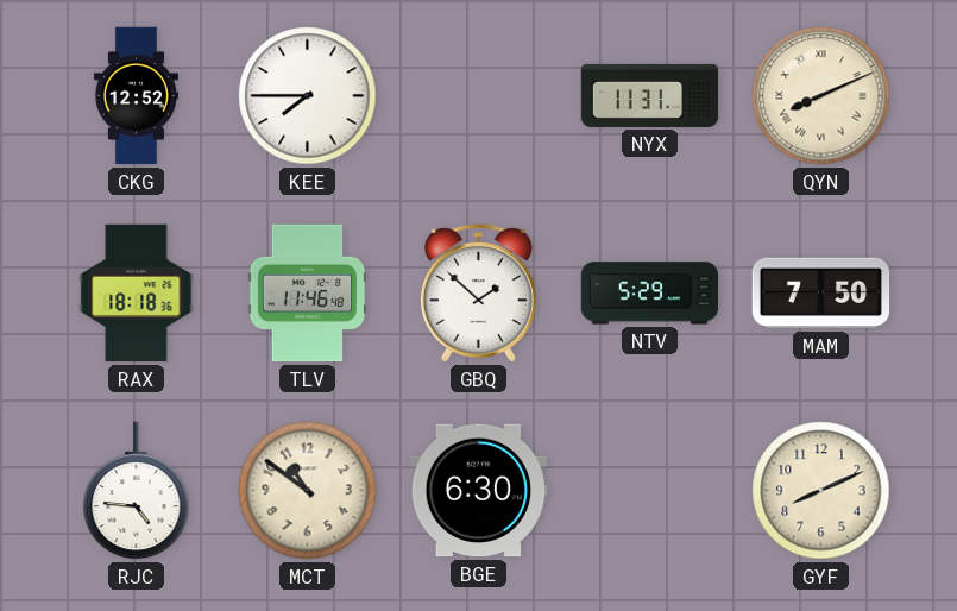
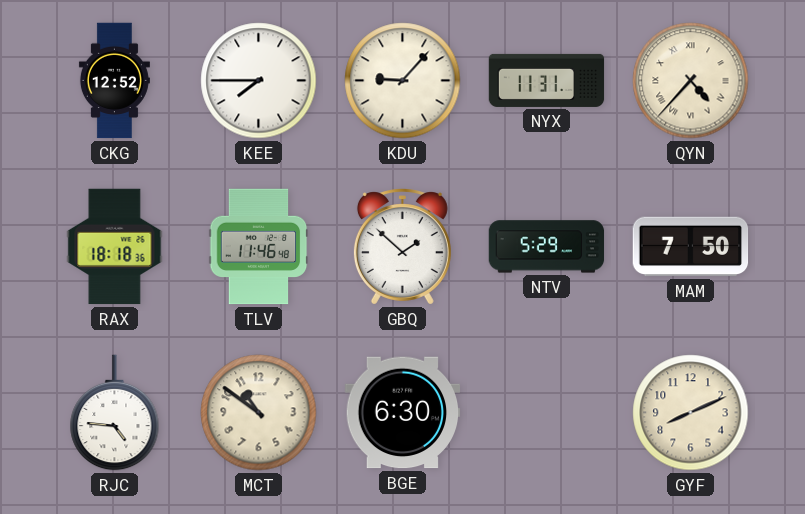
KDU: none -> 9:07
QYN: 8:11 -> 4:37
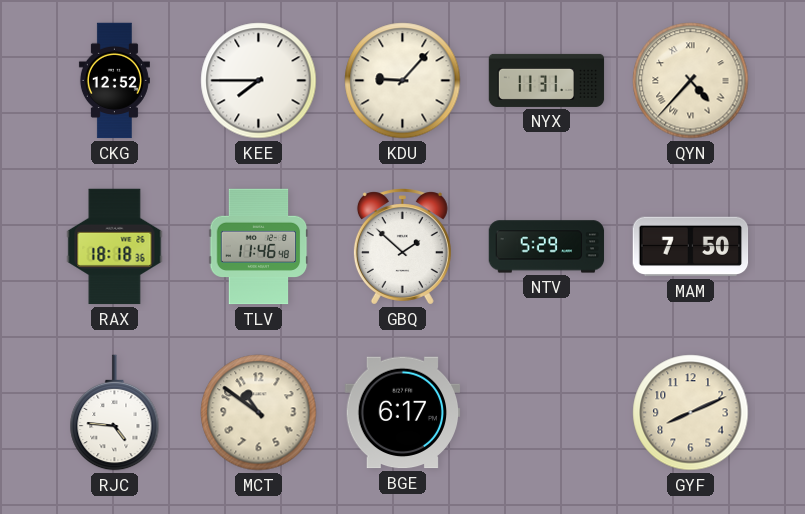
BGE: 6:30 -> 6:17
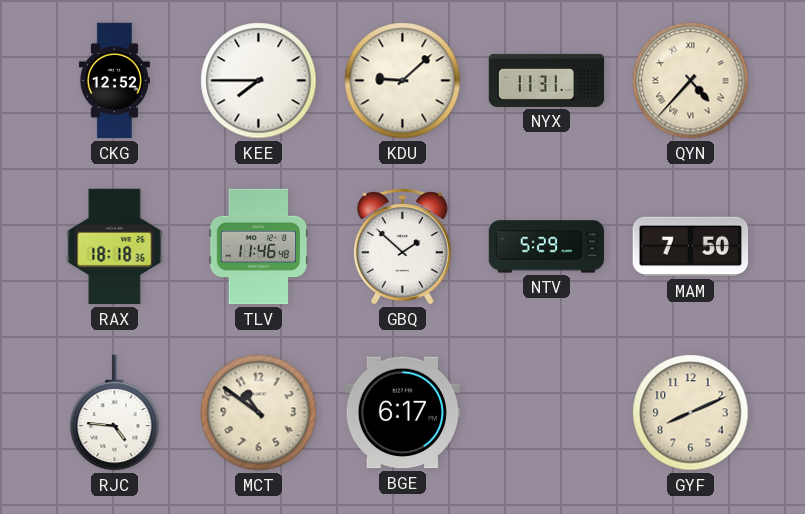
KDU: 9:07 -> 9:08
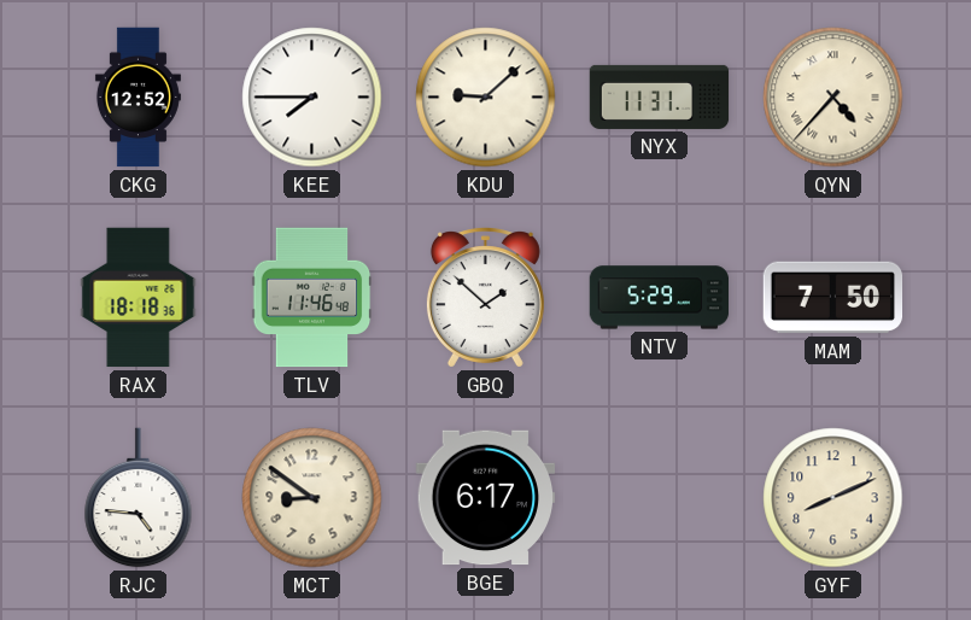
MCT: 10:51 -> 8:51
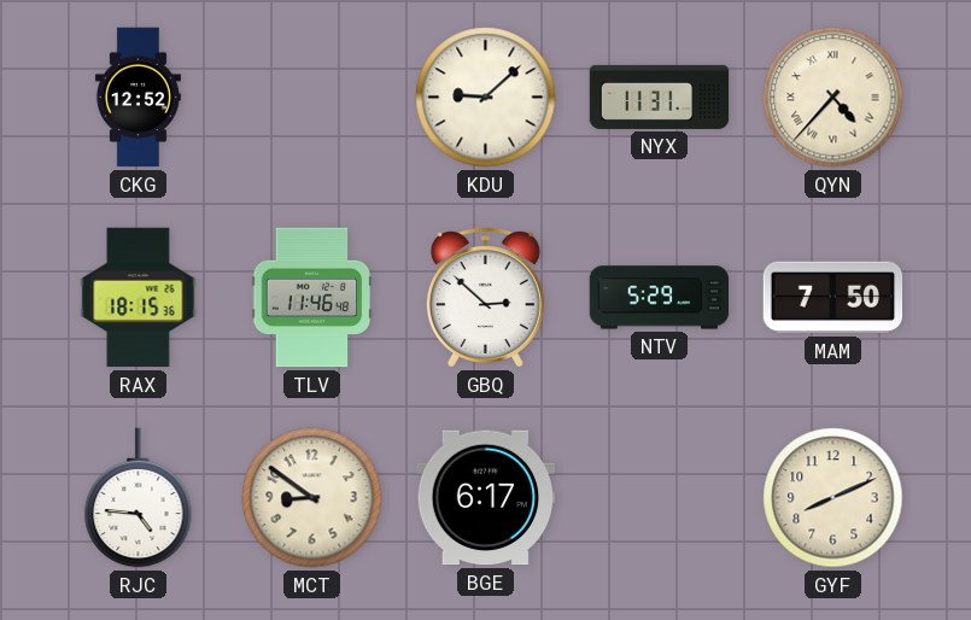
KEE: 7:45 -> none
RAX: 18:18 -> 18:15
GBQ: 1:52 -> 2:52
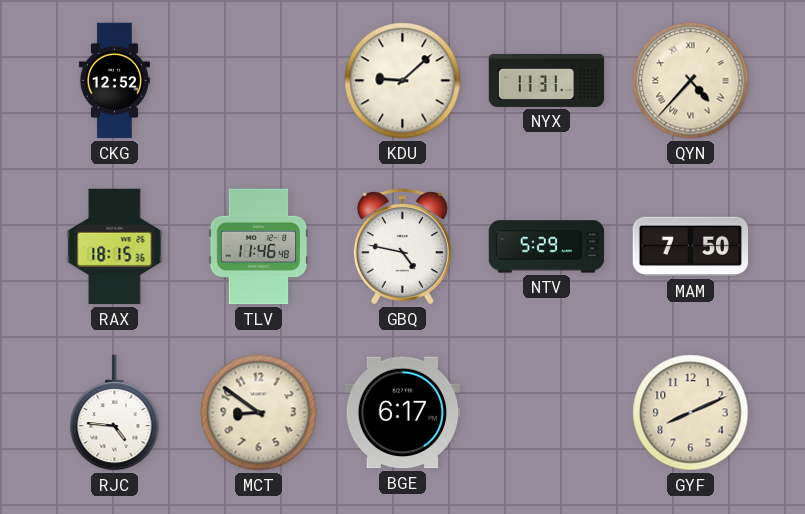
GBQ: 2:52 -> 4:47
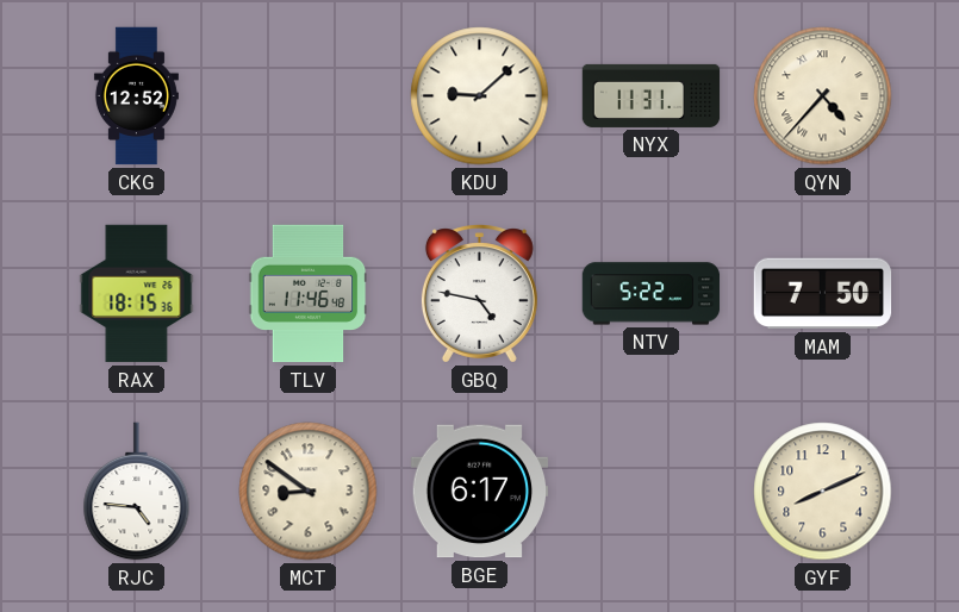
NTV: 5:29 -> 5:22
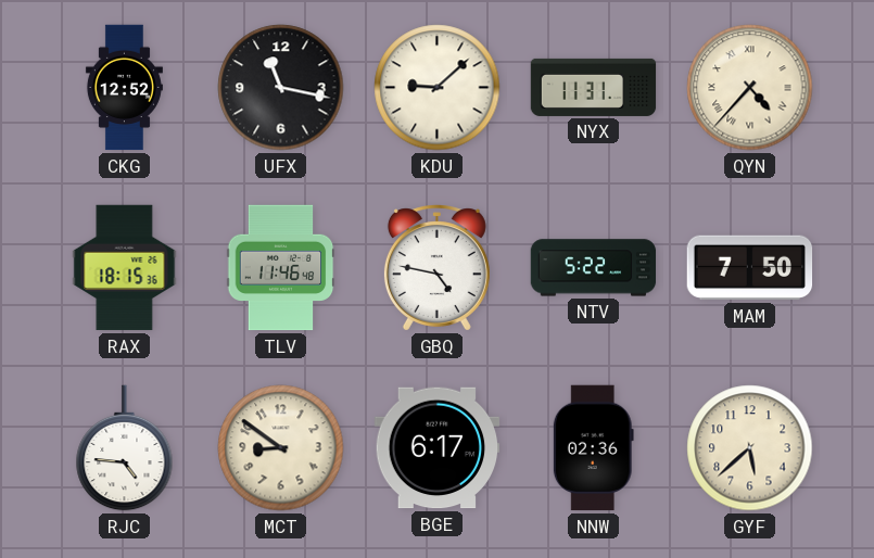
UFX: none -> 11:17
NNW: none -> 02:36
GYF: 8:11 -> 5:38
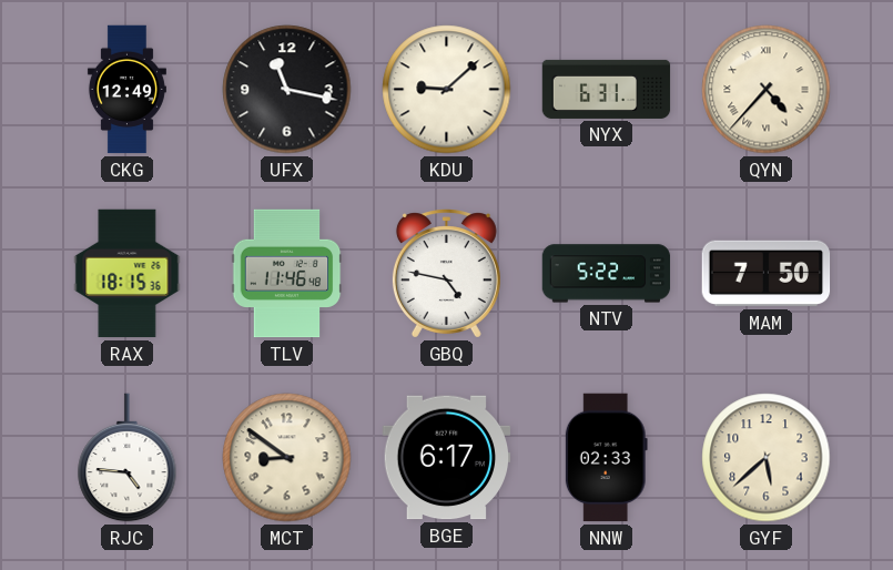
CKG: 12:52 -> 12:49
NYX: 11:31 -> 6:31
NNW: 02:36 -> 02:33
